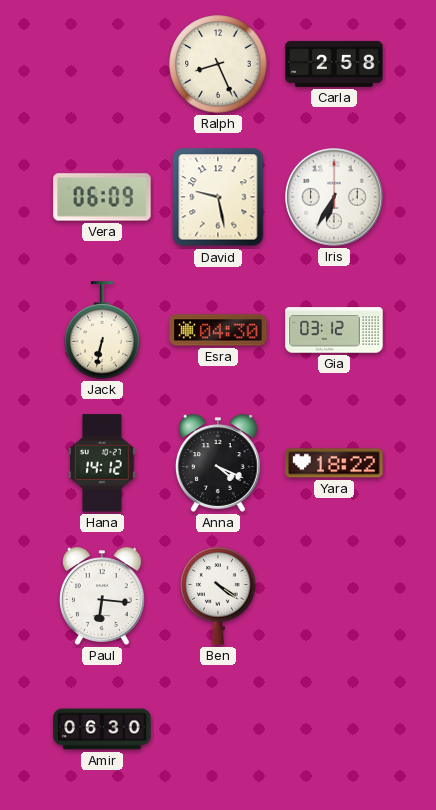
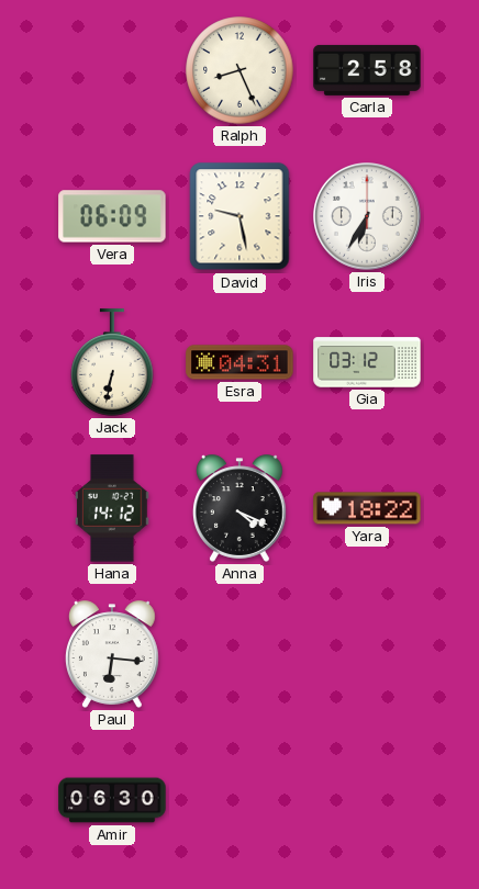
Esra: 04:30 -> 04:31
Ben: 4:21 -> none
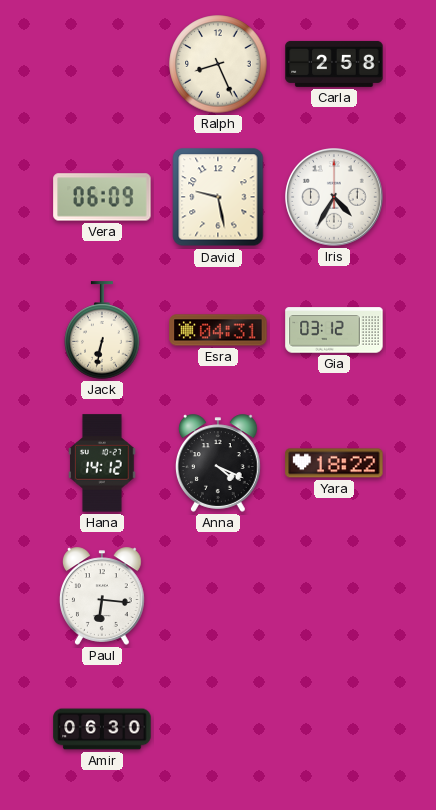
Iris: 6:35 -> 4:35
